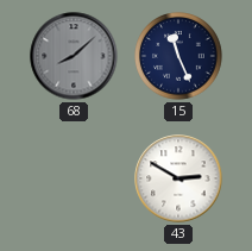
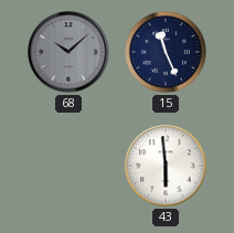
68: 8:08 -> 10:08
43: 2:50 -> 5:59
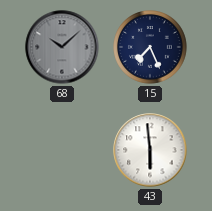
15: 11:26 -> 7:26
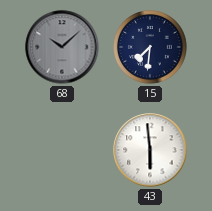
15: 7:26 -> 7:31
